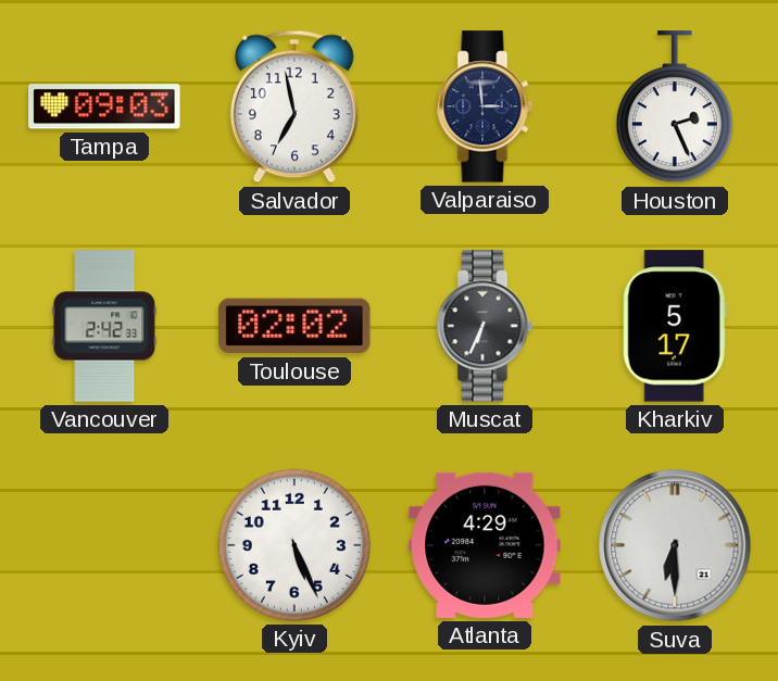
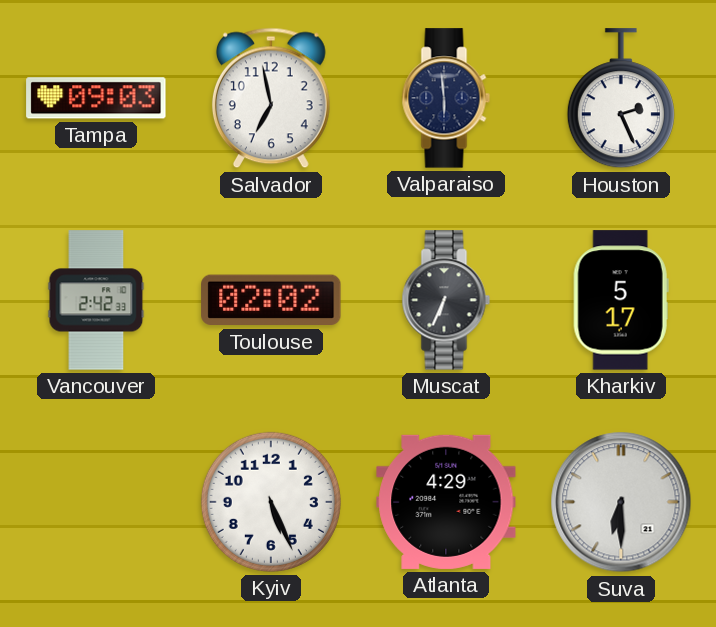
Valparaiso: 2:59 -> 5:59
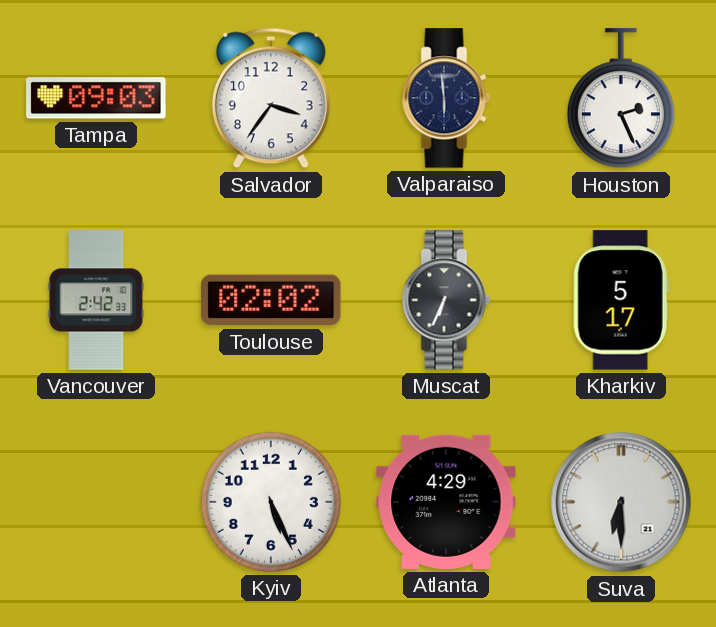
Salvador: 6:58 -> 3:36
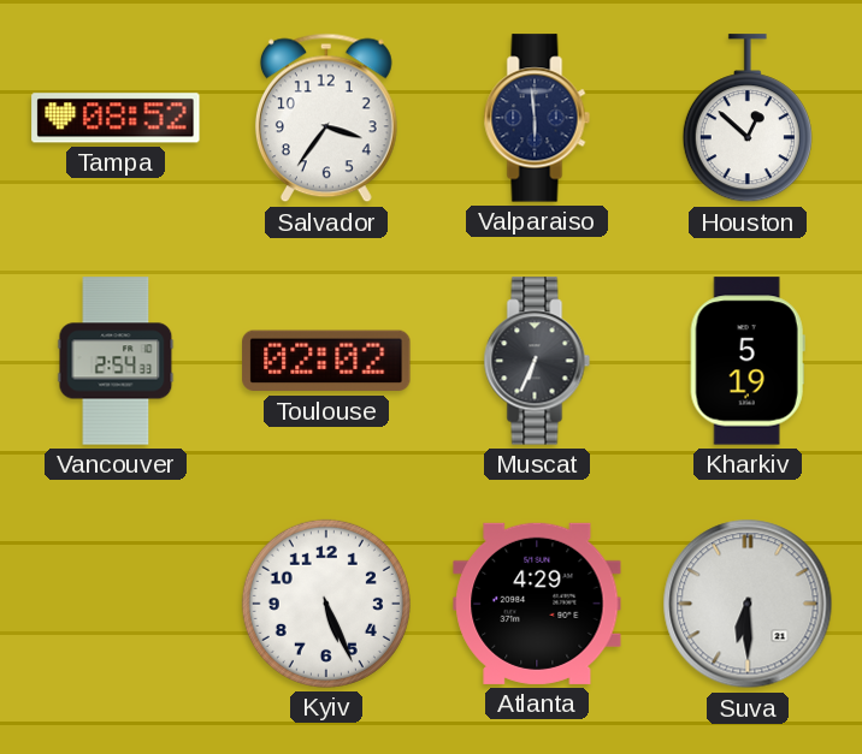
Tampa: 09:03 -> 08:52
Houston: 2:26 -> 12:52
Vancouver: 2:42 -> 2:54
Kharkiv: 5:17 -> 5:19
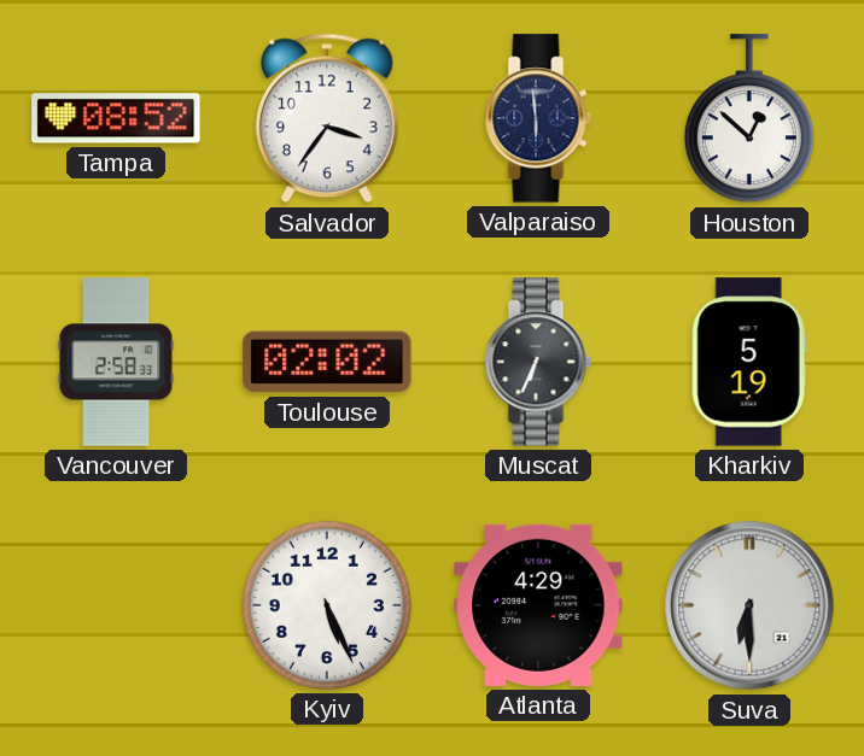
Vancouver: 2:54 -> 2:58
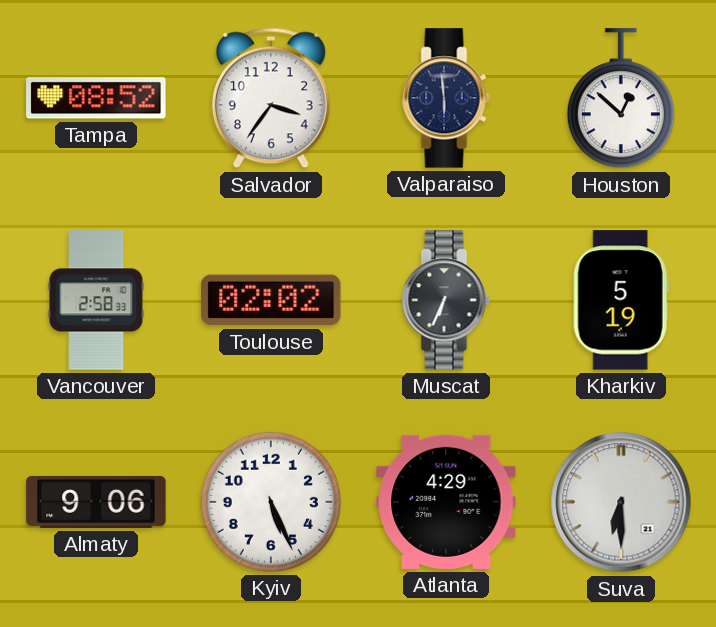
Almaty: none -> 9:06
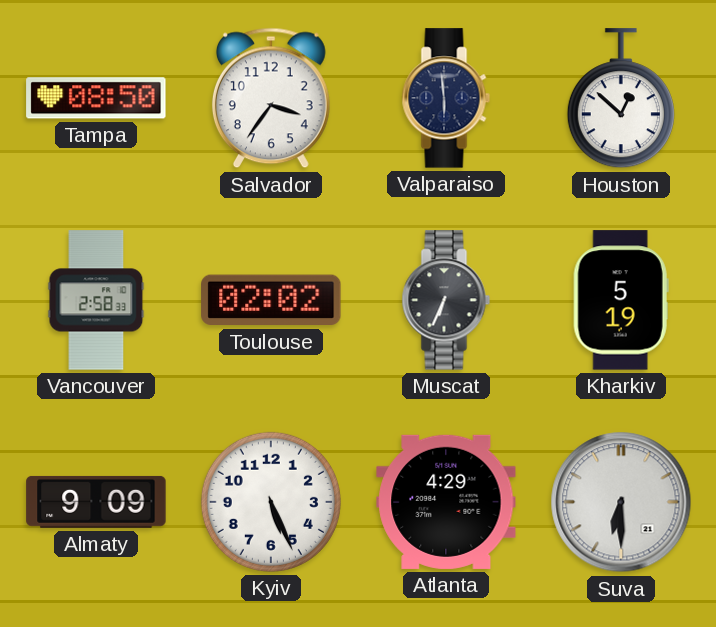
Tampa: 08:52 -> 08:50
Almaty: 9:06 -> 9:09
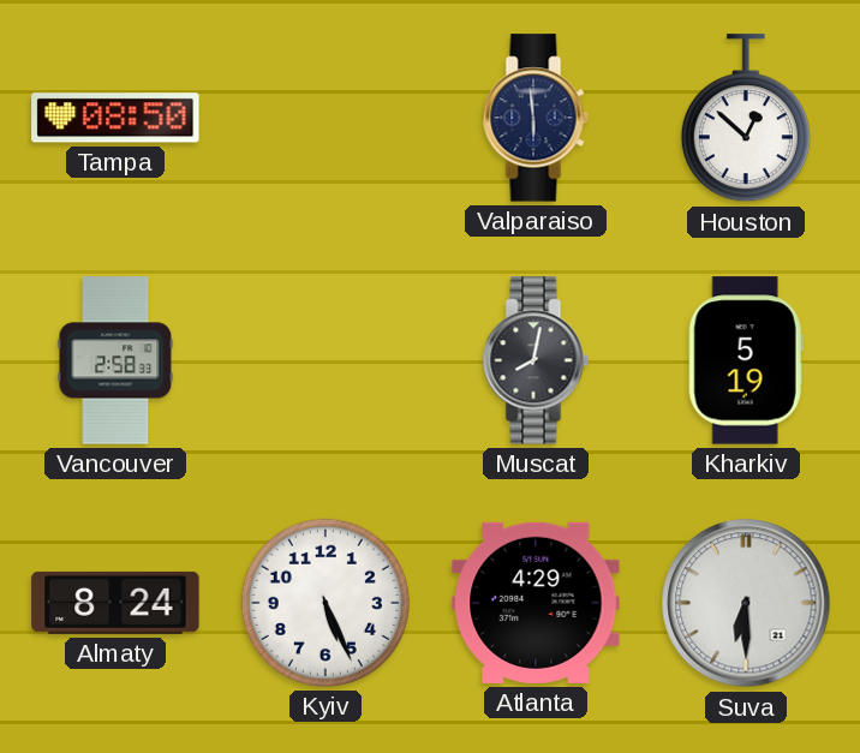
Salvador: 3:36 -> none
Toulouse: 02:02 -> none
Muscat: 6:34 -> 8:02
Almaty: 9:09 -> 8:24
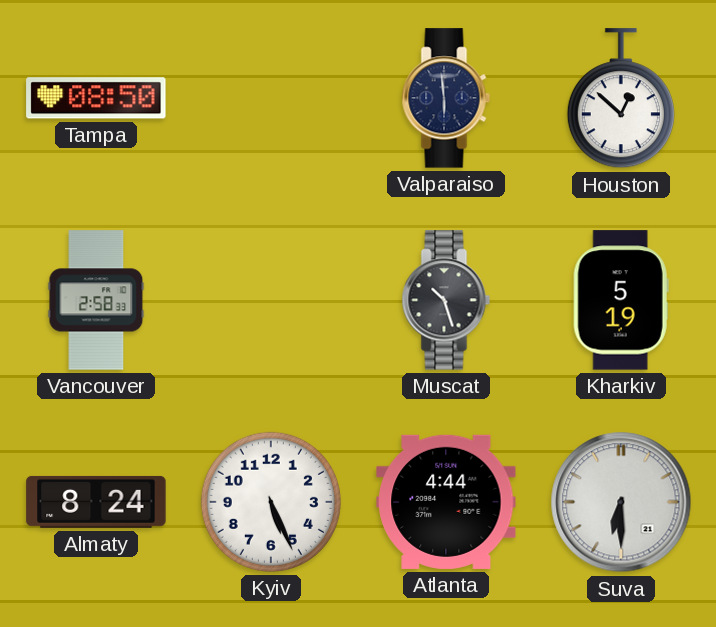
Muscat: 8:02 -> 10:27
Atlanta: 4:29 -> 4:44
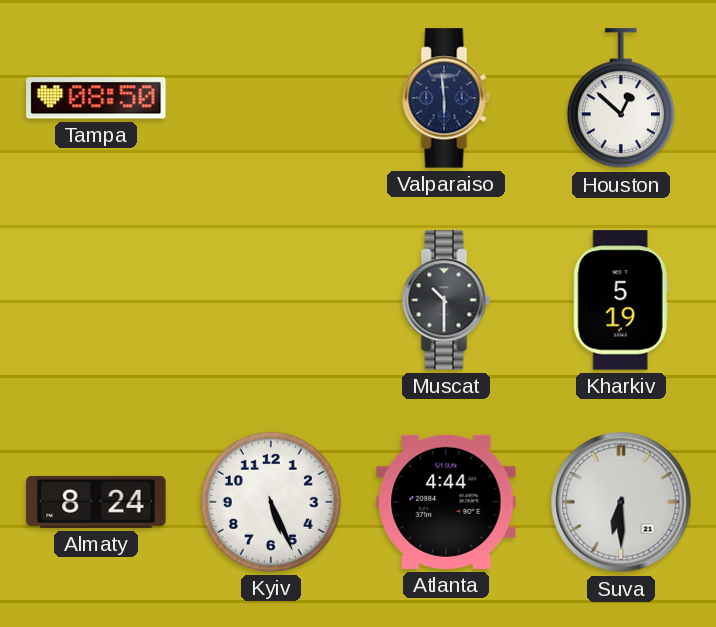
Vancouver: 2:58 -> none
Muscat: 10:27 -> 10:30
